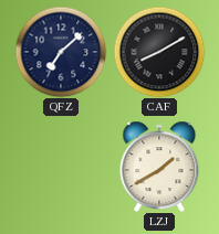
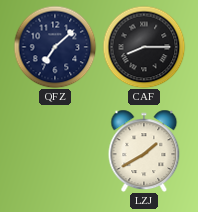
CAF: 8:10 -> 8:15
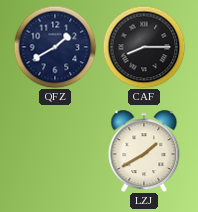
QFZ: 7:08 -> 1:40
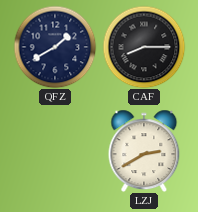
LZJ: 1:40 -> 2:40
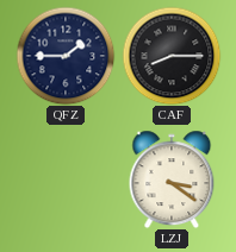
QFZ: 1:40 -> 1:45
LZJ: 2:40 -> 3:21
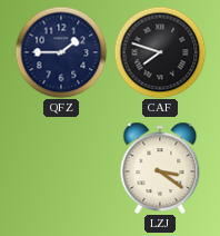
CAF: 8:15 -> 7:48
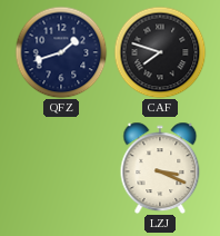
QFZ: 1:45 -> 1:42
LZJ: 3:21 -> 3:19
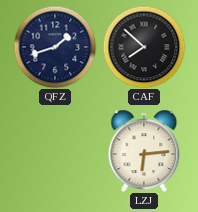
CAF: 7:48 -> 7:52
LZJ: 3:19 -> 6:14
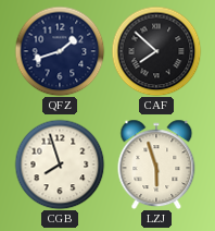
CGB: none -> 7:57
LZJ: 6:14 -> 5:57
